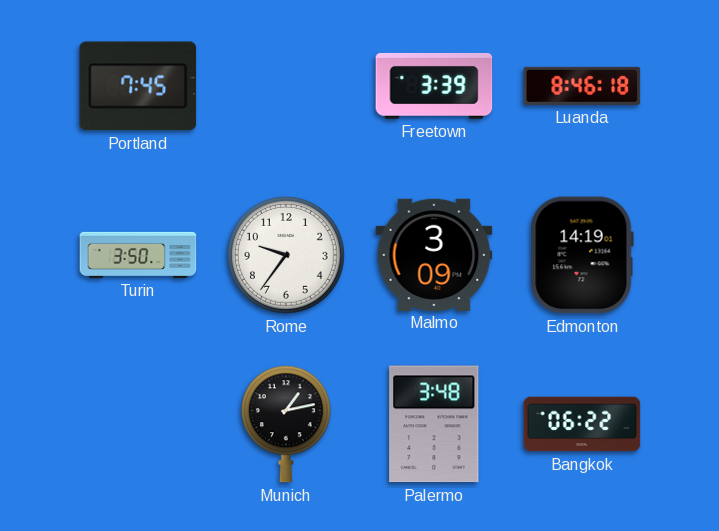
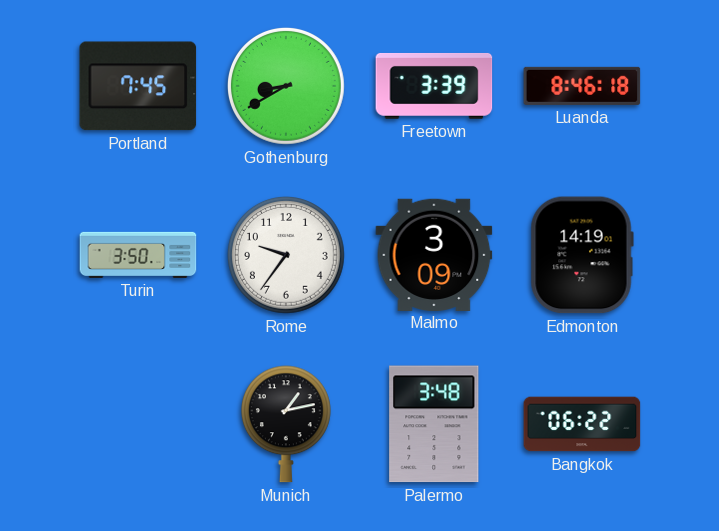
Gothenburg: none -> 8:40
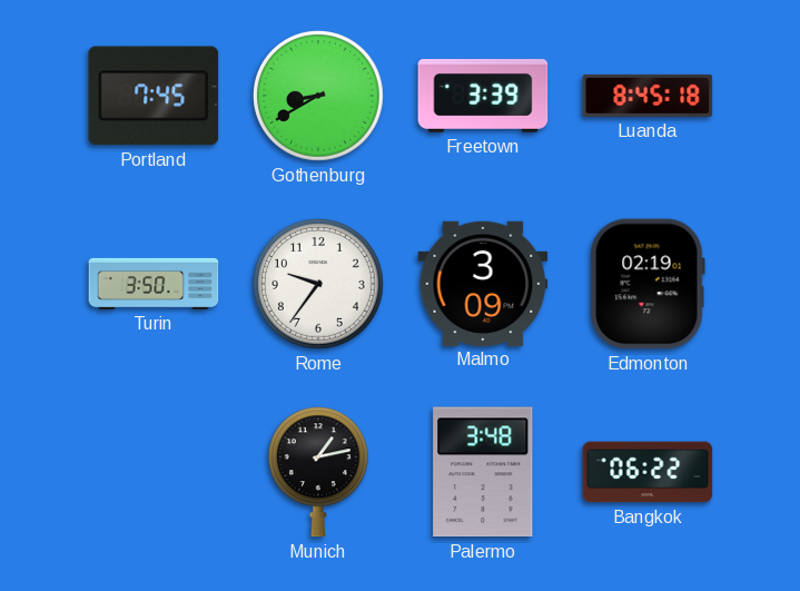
Luanda: 8:46 -> 8:45
Edmonton: 14:19 -> 02:19
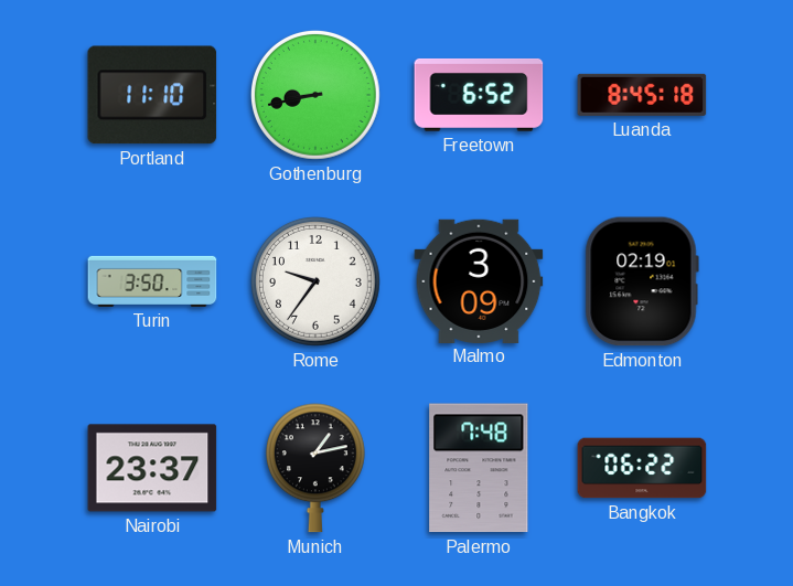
Portland: 7:45 -> 11:10
Gothenburg: 8:40 -> 8:43
Freetown: 3:39 -> 6:52
Nairobi: none -> 23:37
Palermo: 3:48 -> 7:48
